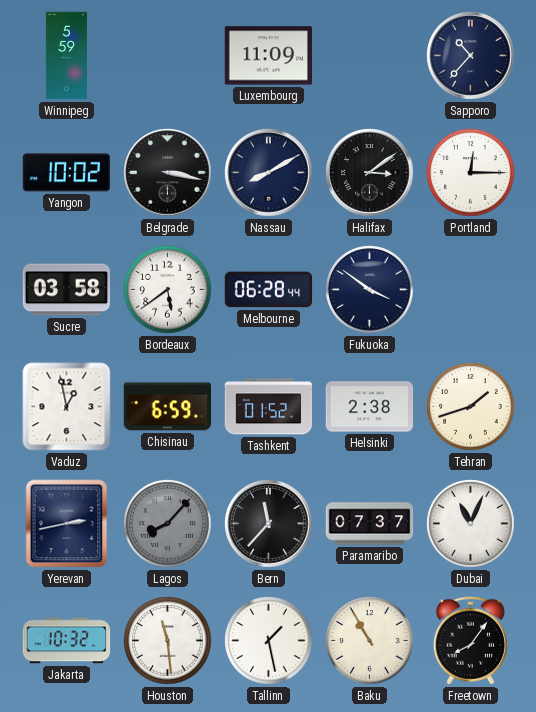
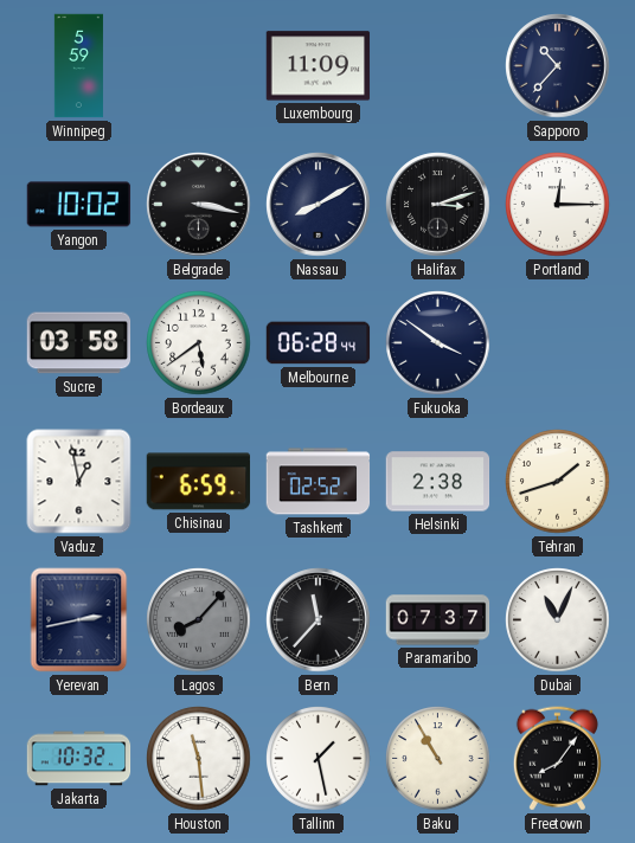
Halifax: 3:09 -> 3:12
Tashkent: 01:52 -> 02:52
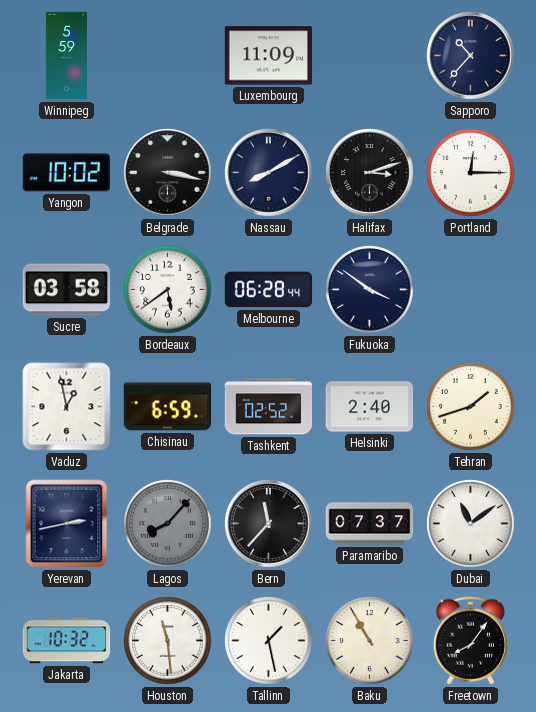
Helsinki: 2:38 -> 2:40
Dubai: 11:04 -> 11:09
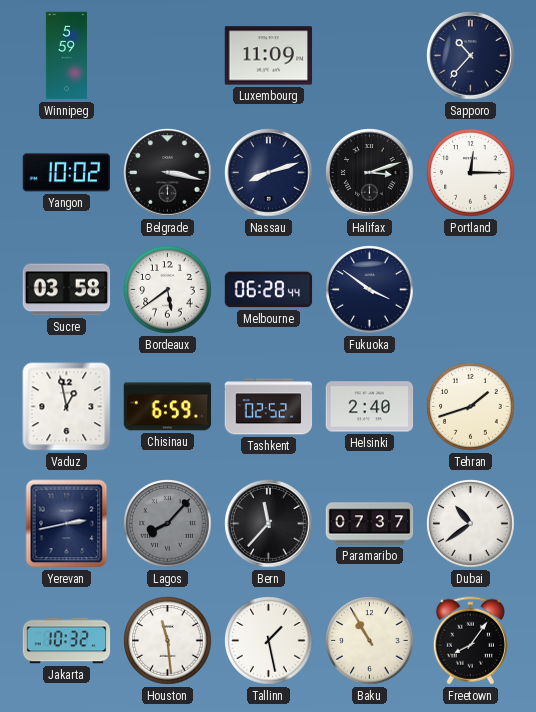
Nassau: 8:10 -> 8:12
Dubai: 11:09 -> 10:39
